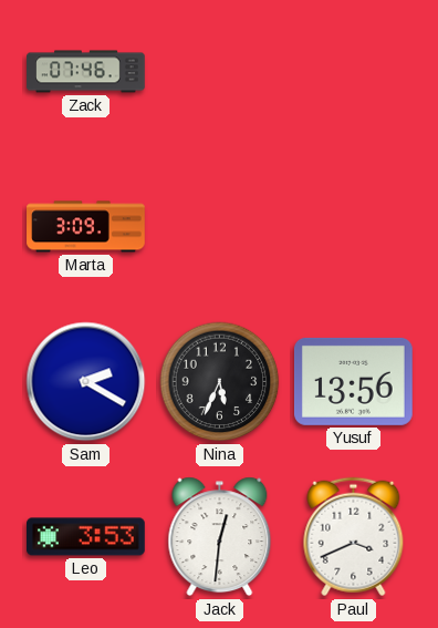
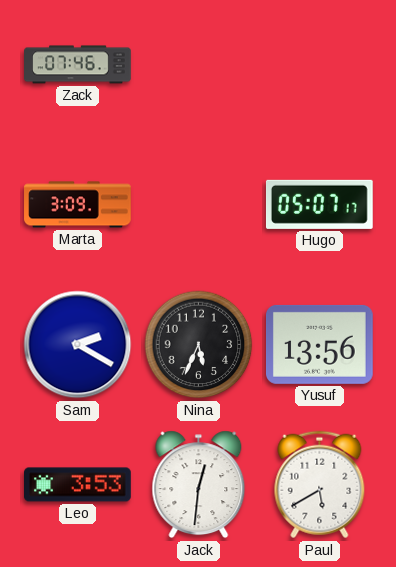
Hugo: none -> 05:07
Paul: 3:41 -> 5:40
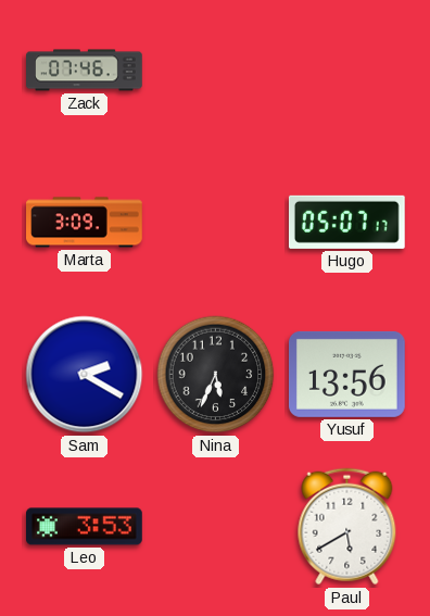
Jack: 12:31 -> none
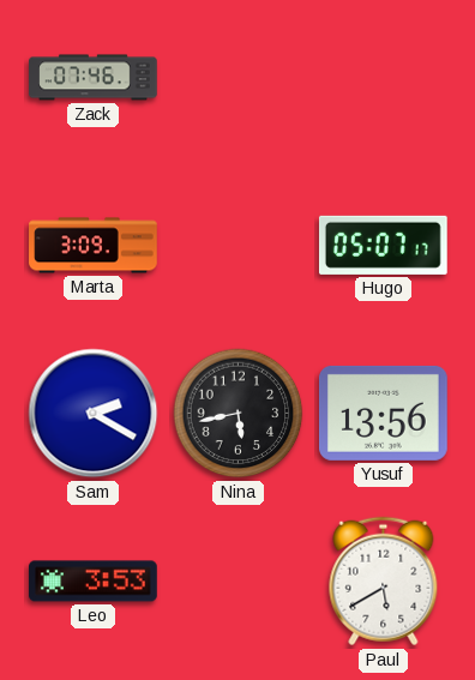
Nina: 5:34 -> 5:43
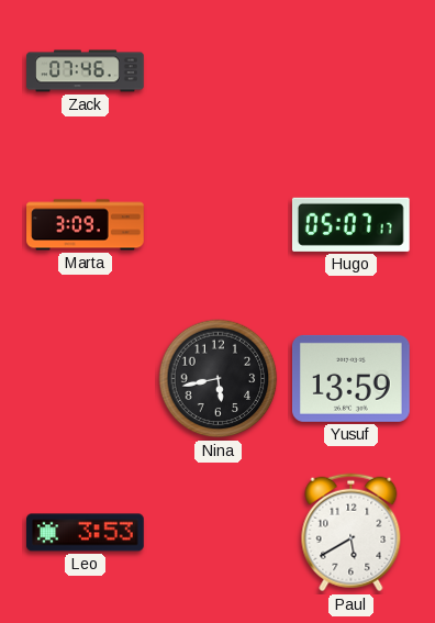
Sam: 2:20 -> none
Yusuf: 13:56 -> 13:59
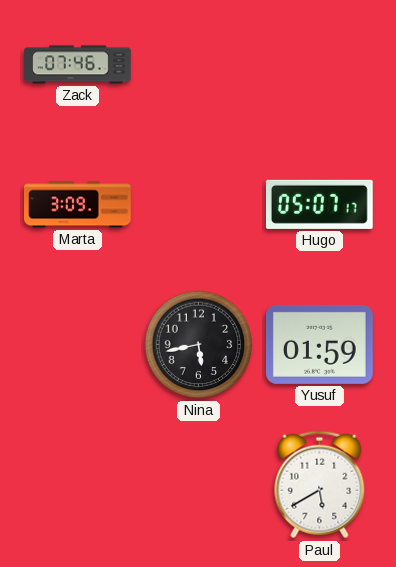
Yusuf: 13:59 -> 01:59
Leo: 3:53 -> none
